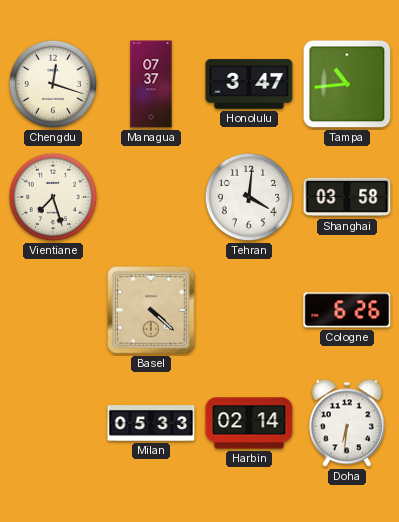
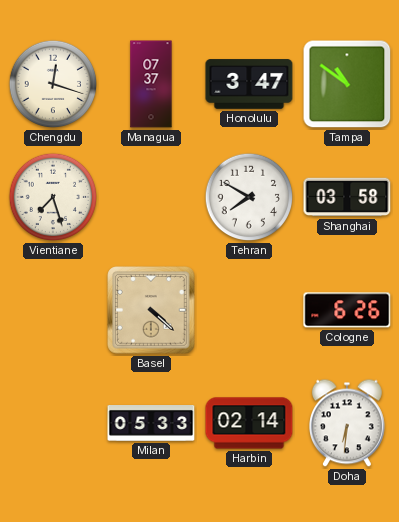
Tampa: 10:44 -> 10:51
Tehran: 4:01 -> 7:50
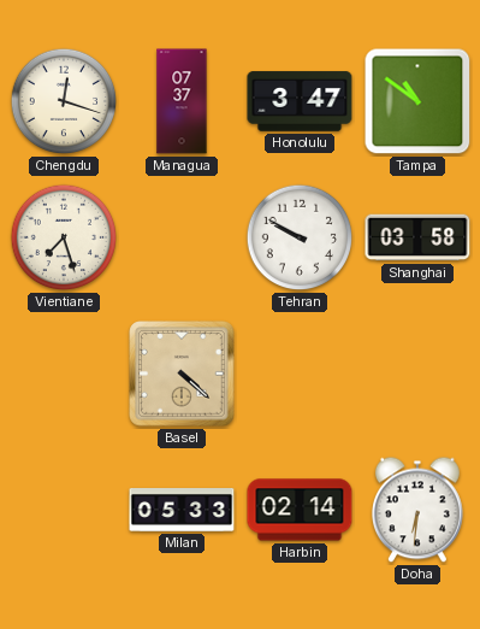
Tehran: 7:50 -> 9:50
Cologne: 6:26 -> none
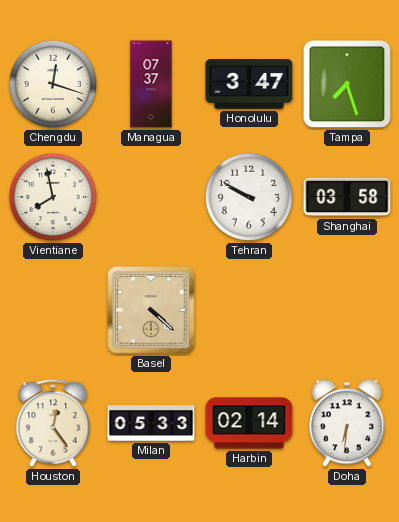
Tampa: 10:51 -> 7:27
Vientiane: 7:27 -> 7:58
Houston: none -> 12:24
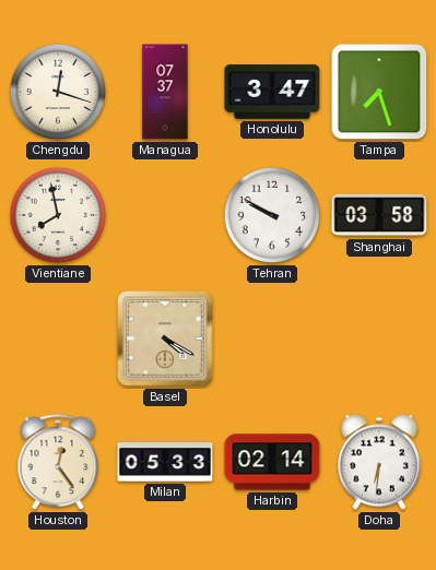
Basel: 4:22 -> 4:20
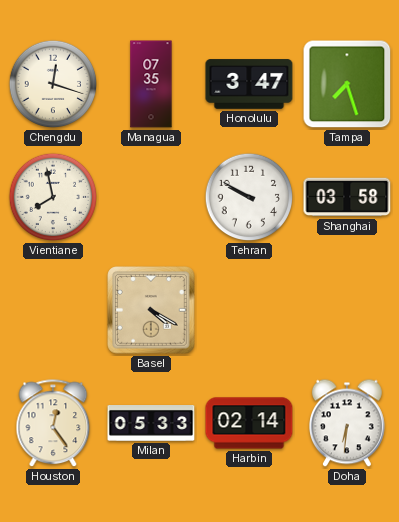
Managua: 07:37 -> 07:35
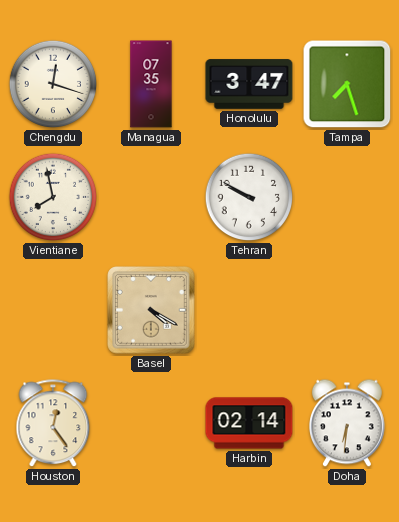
Shanghai: 03:58 -> none
Milan: 05:33 -> none
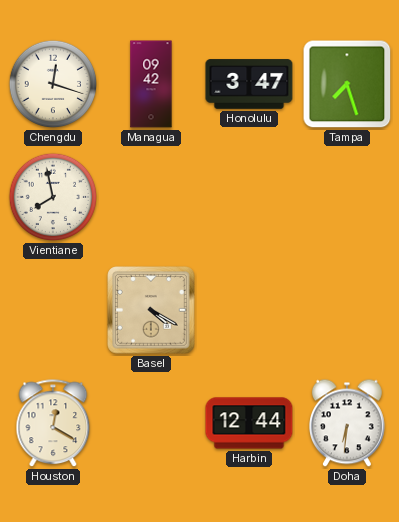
Managua: 07:35 -> 09:42
Tehran: 9:50 -> none
Houston: 12:24 -> 12:20
Harbin: 02:14 -> 12:44
